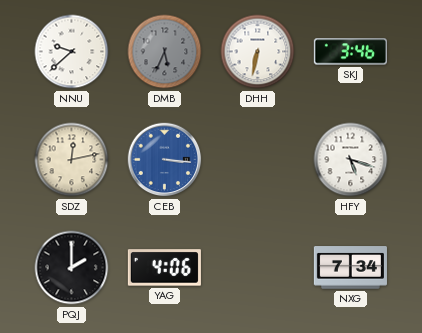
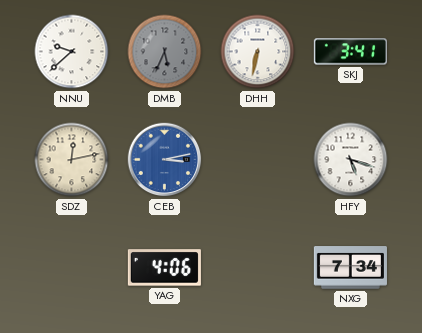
SKJ: 3:46 -> 3:41
CEB: 3:16 -> 3:13
PQJ: 2:00 -> none
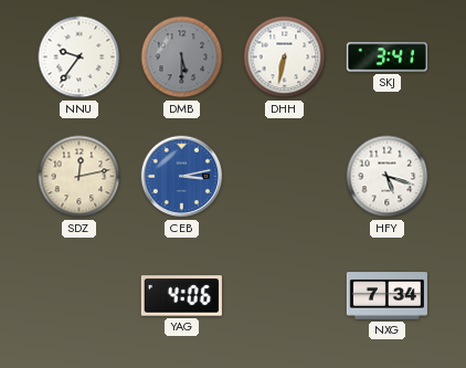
NNU: 9:38 -> 9:36
DMB: 5:34 -> 5:30
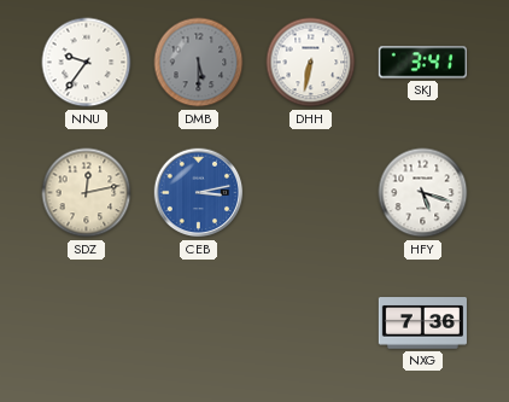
YAG: 4:06 -> none
NXG: 7:34 -> 7:36
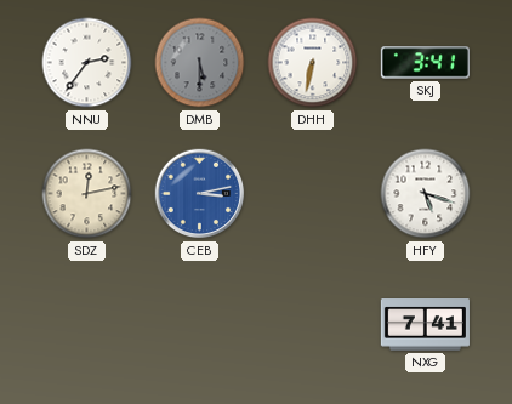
NNU: 9:36 -> 2:36
NXG: 7:36 -> 7:41
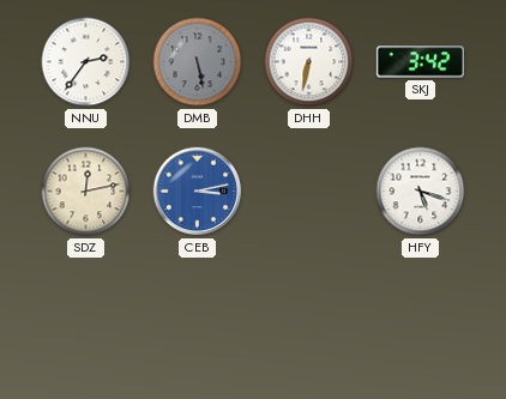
DMB: 5:30 -> 5:28
SKJ: 3:41 -> 3:42
NXG: 7:41 -> none
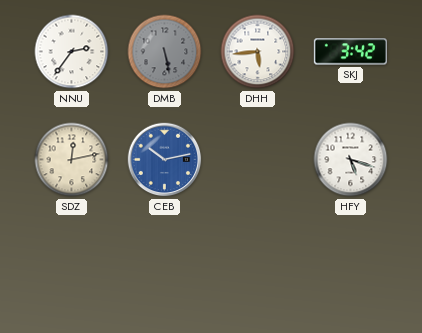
DHH: 6:32 -> 5:44
CEB: 3:13 -> 10:13
